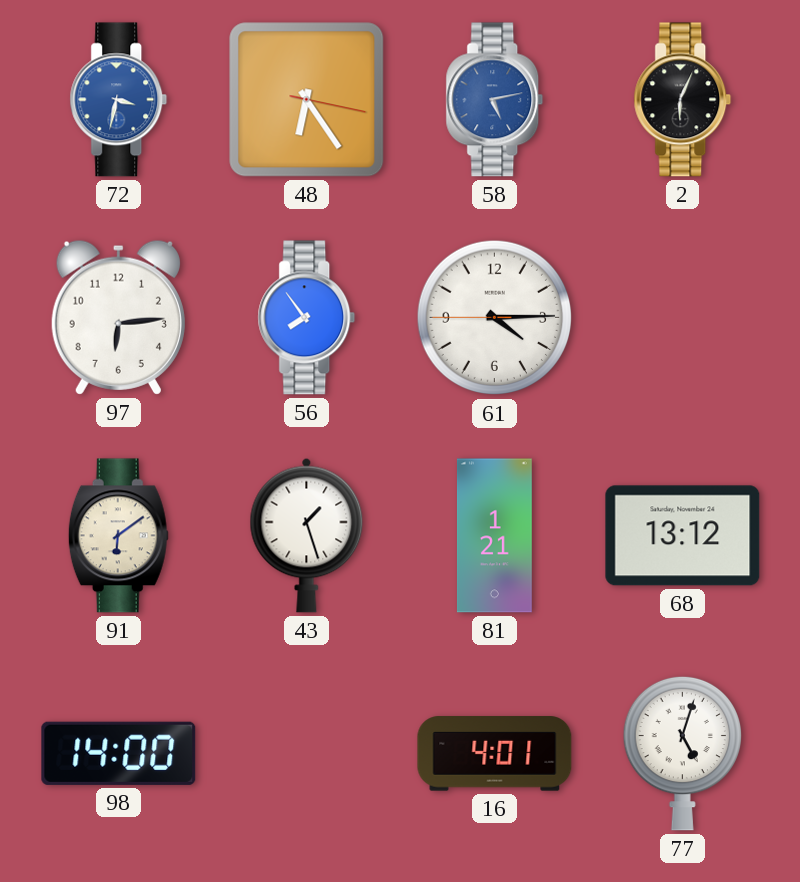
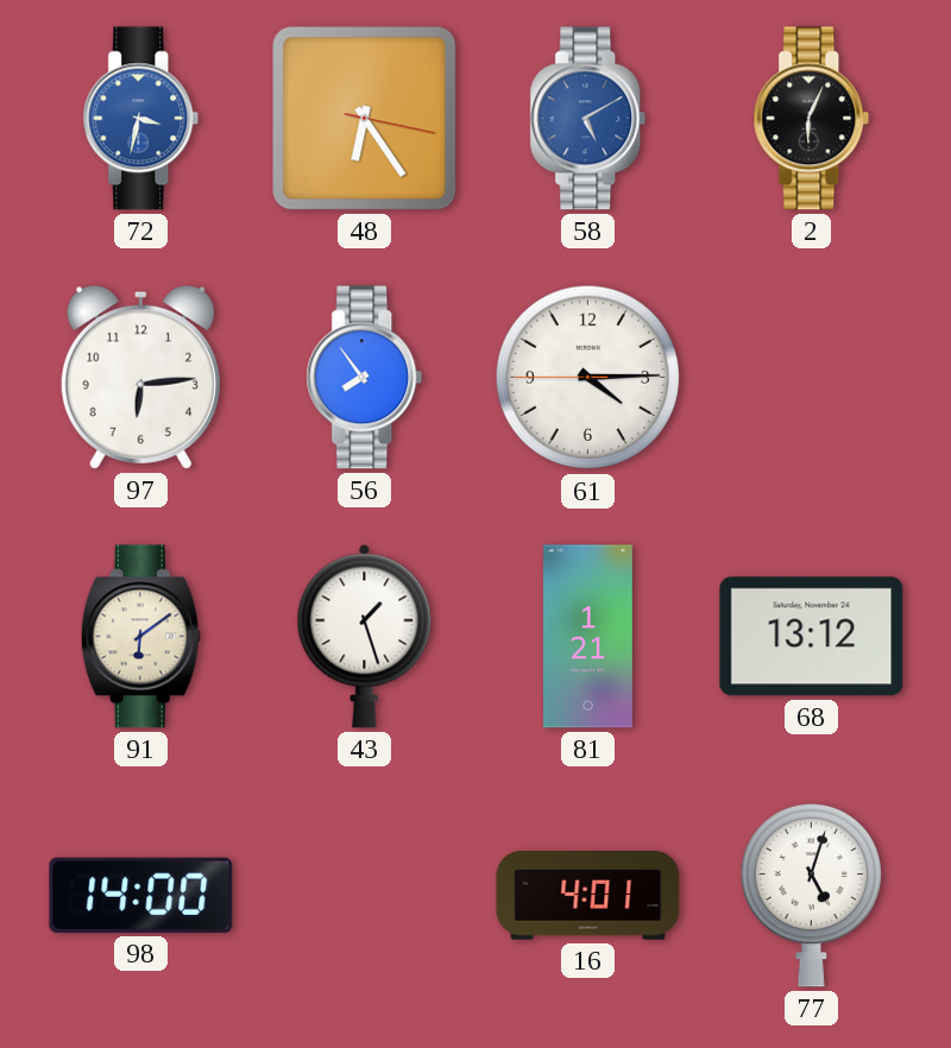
58: 5:13 -> 5:10
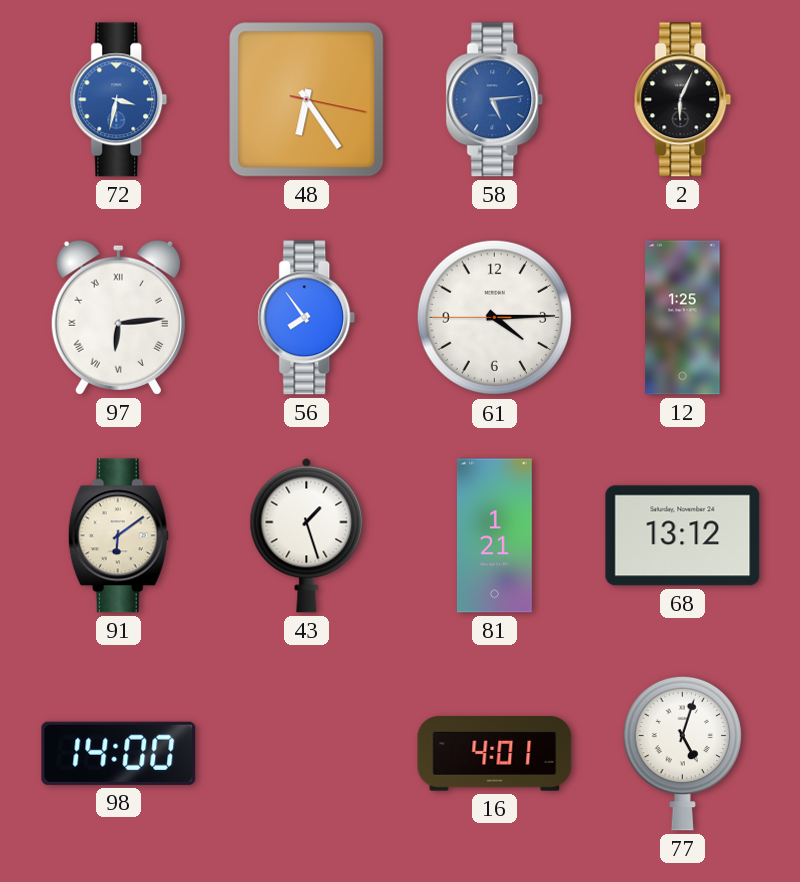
58: 5:10 -> 5:14
97 numerals: Arabic -> Roman
12: none -> 1:25
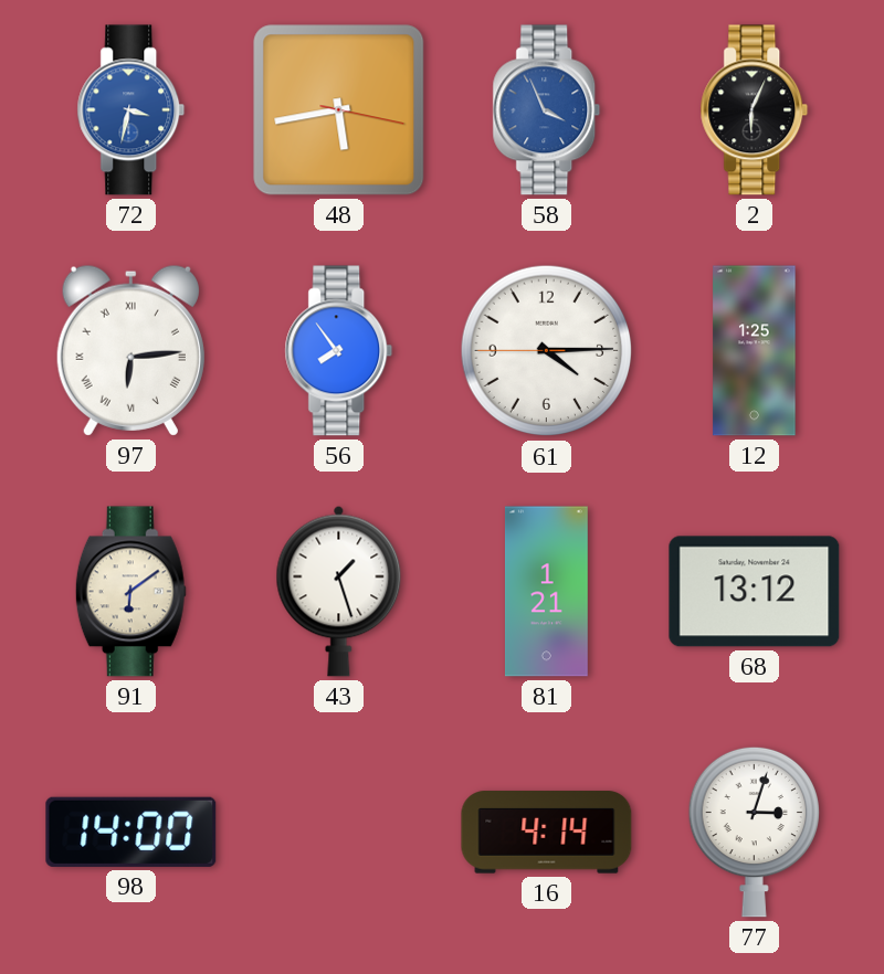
48: 6:24 -> 5:43
58: 5:14 -> 3:56
16: 4:01 -> 4:14
77: 5:03 -> 3:03
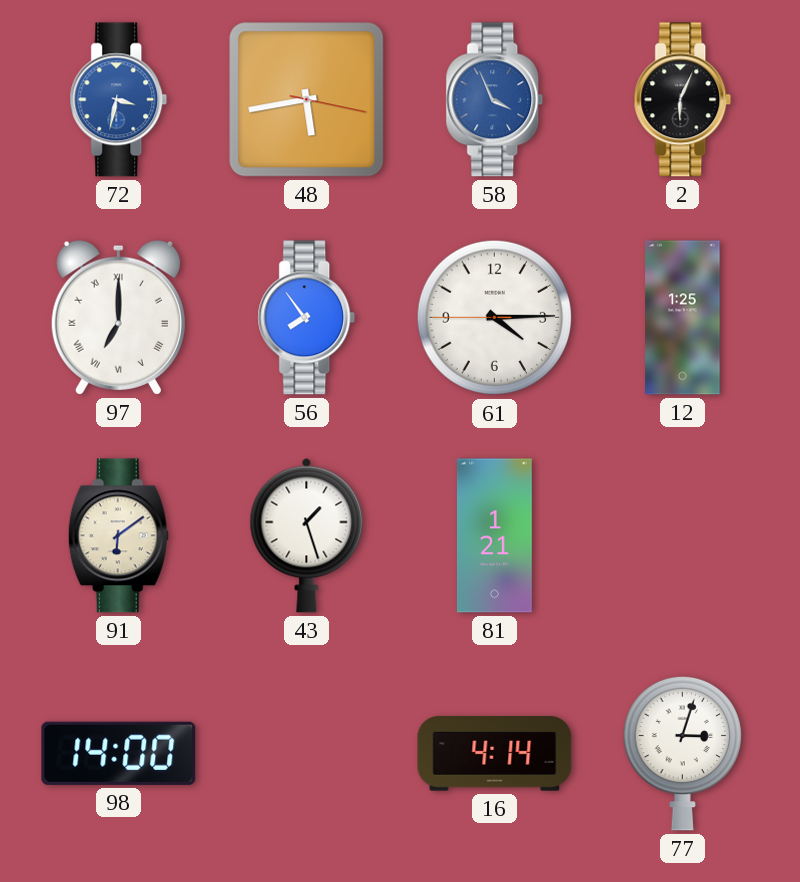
97: 6:14 -> 7:00
68: 13:12 -> none
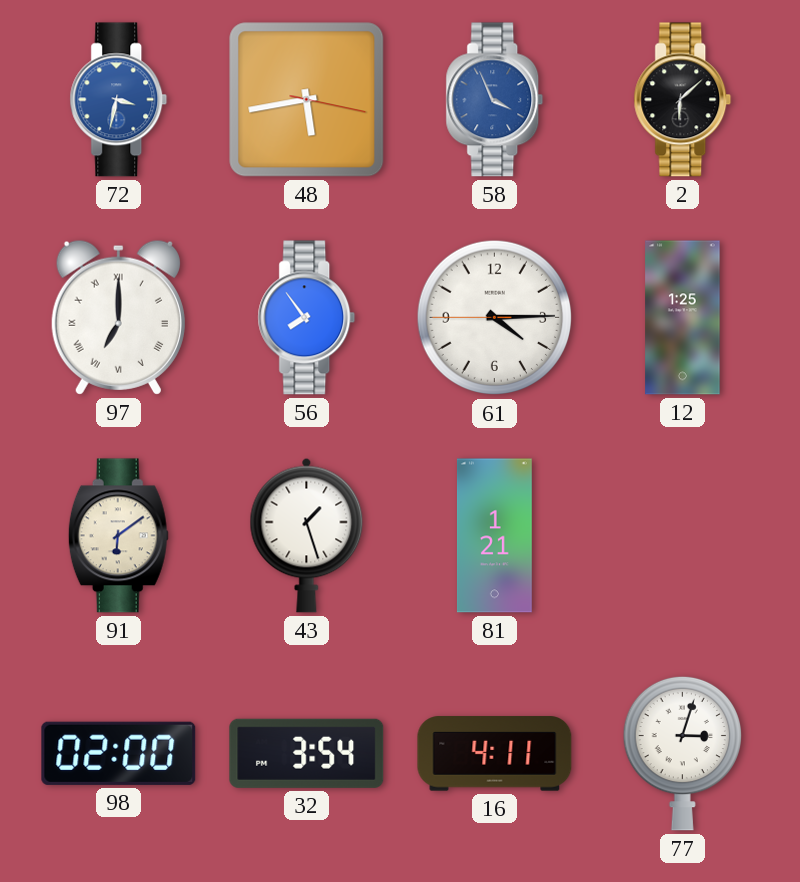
2: 6:04 -> 6:08
98: 14:00 -> 02:00
32: none -> 3:54
16: 4:14 -> 4:11
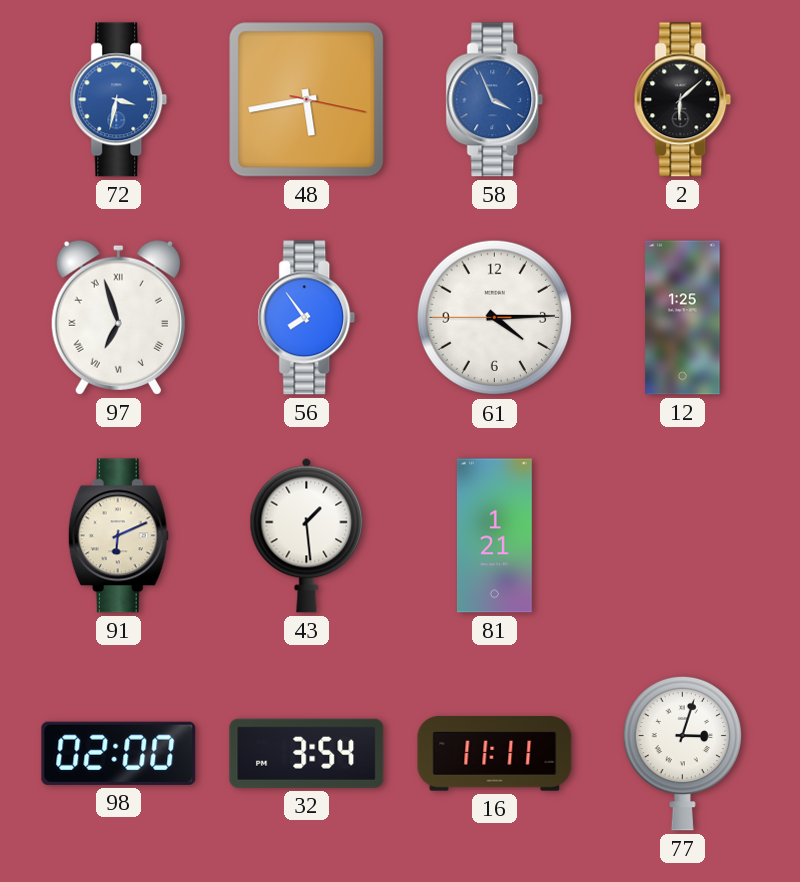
97: 7:00 -> 6:57
91: 6:09 -> 6:11
43: 1:27 -> 1:29
16: 4:11 -> 11:11
